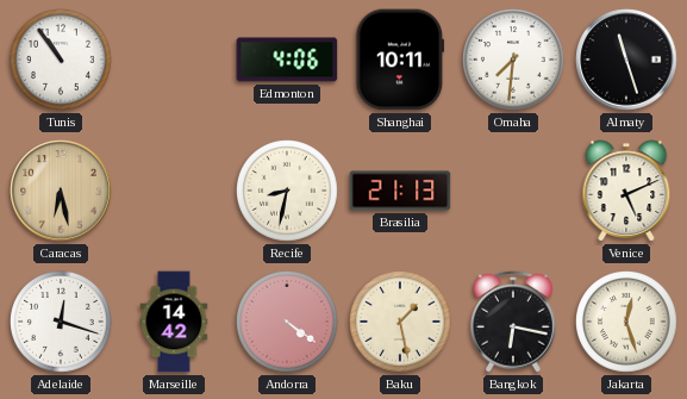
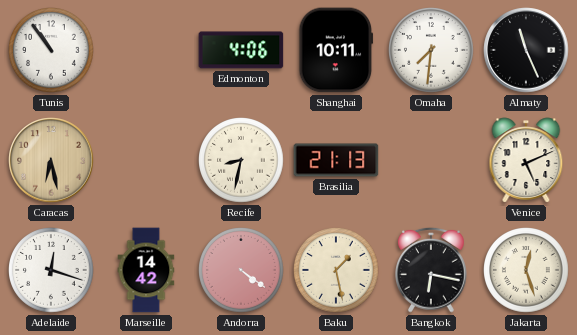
Almaty: 11:27 -> 11:26
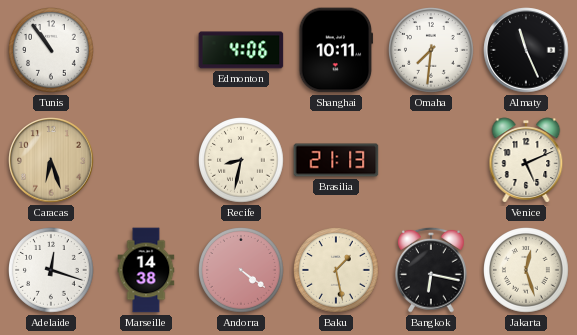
Caracas: 6:28 -> 6:27
Marseille: 14:42 -> 14:38
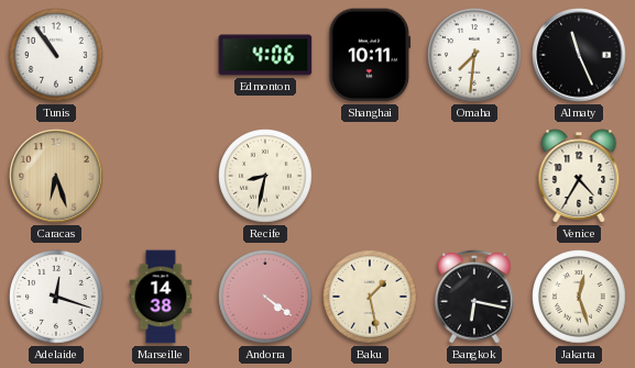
Brasilia: 21:13 -> none
Venice: 5:11 -> 4:35
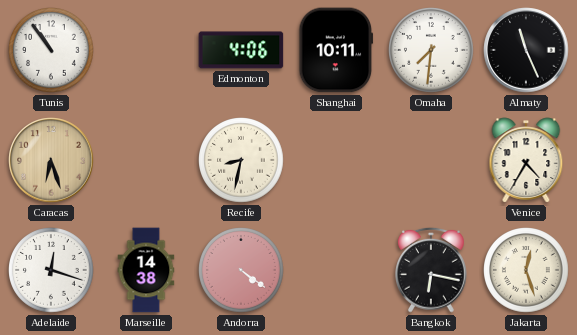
Baku: 1:28 -> none
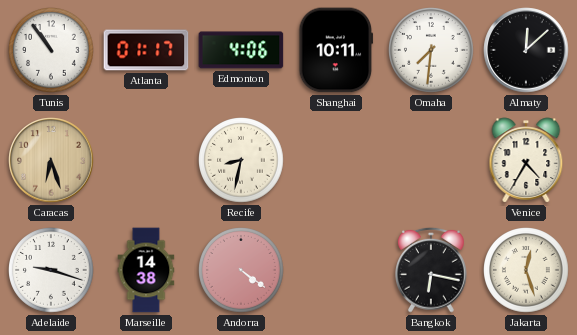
Atlanta: none -> 01:17
Almaty: 11:26 -> 12:08
Adelaide: 12:18 -> 9:18
